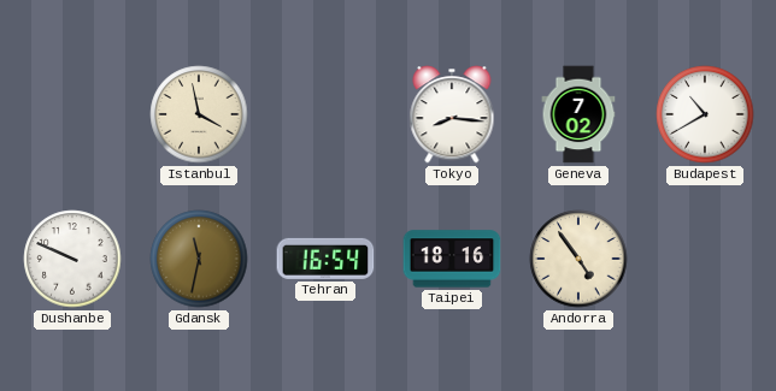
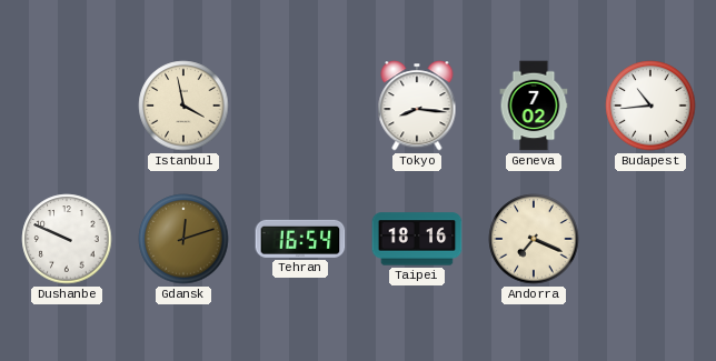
Budapest: 10:40 -> 10:44
Gdansk: 11:32 -> 12:12
Andorra: 4:54 -> 7:19
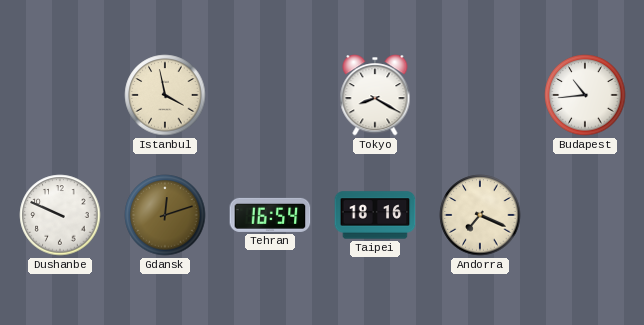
Tokyo: 8:16 -> 8:20
Geneva: 7:02 -> none
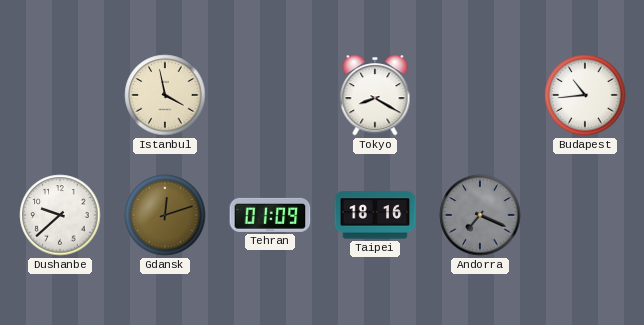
Dushanbe: 9:49 -> 9:38
Tehran: 16:54 -> 01:09
Andorra dial: cream -> grey
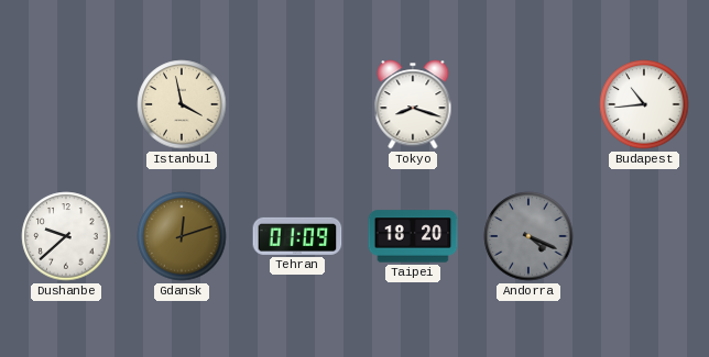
Tokyo: 8:20 -> 8:18
Taipei: 18:16 -> 18:20
Andorra: 7:19 -> 4:19
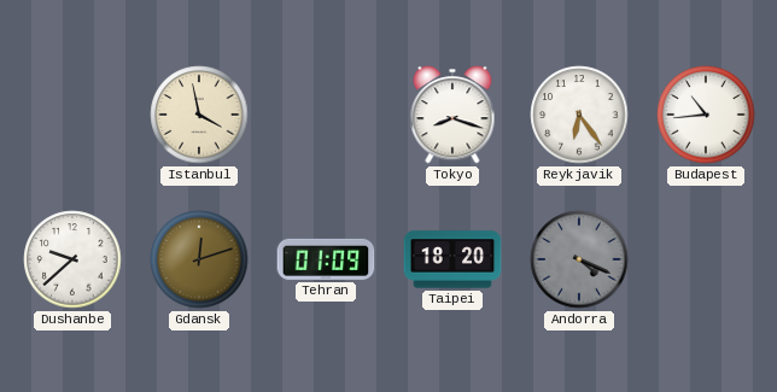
Reykjavik: none -> 6:24
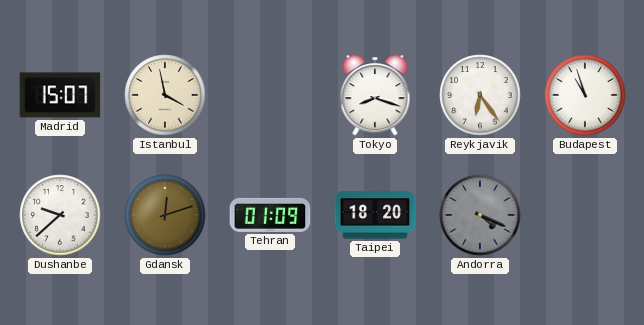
Madrid: none -> 15:07
Budapest: 10:44 -> 10:57
